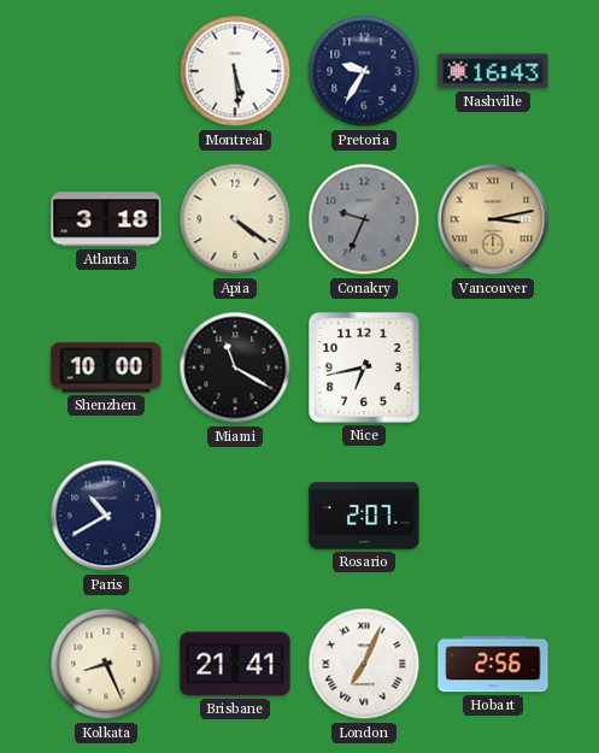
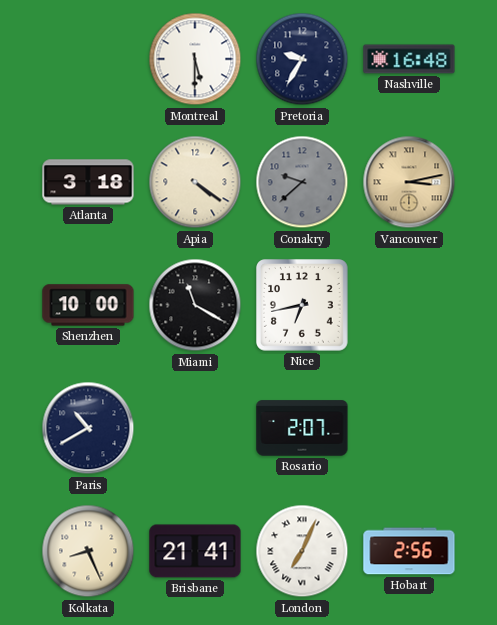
Montreal: 5:29 -> 5:30
Nashville: 16:43 -> 16:48
Conakry: 9:34 -> 9:38
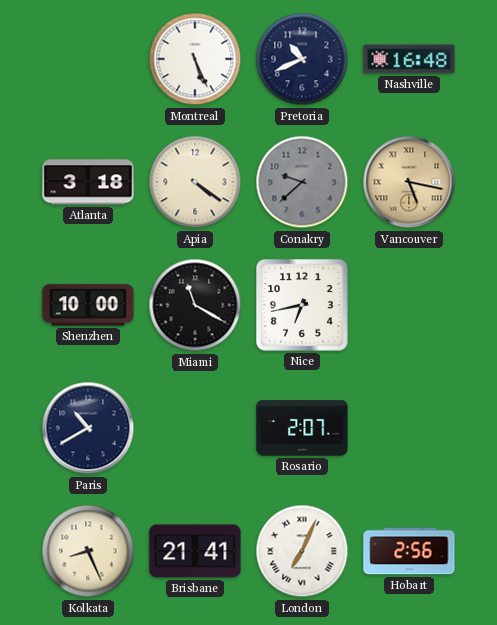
Montreal: 5:30 -> 5:26
Pretoria: 9:35 -> 10:41
Vancouver: 3:13 -> 5:17
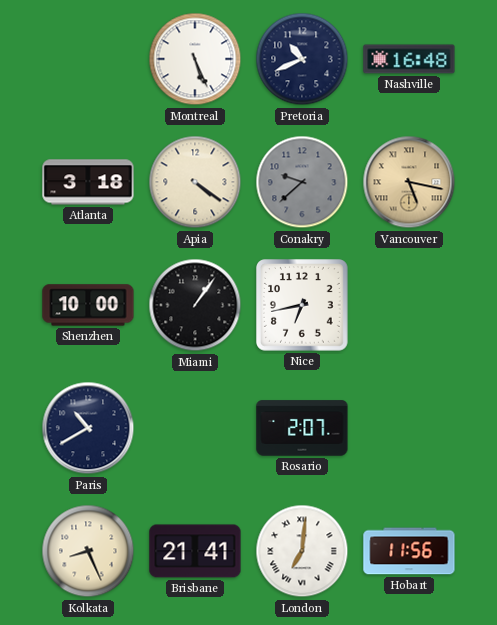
Miami: 11:20 -> 1:06
London: 7:04 -> 7:01
Hobart: 2:56 -> 11:56
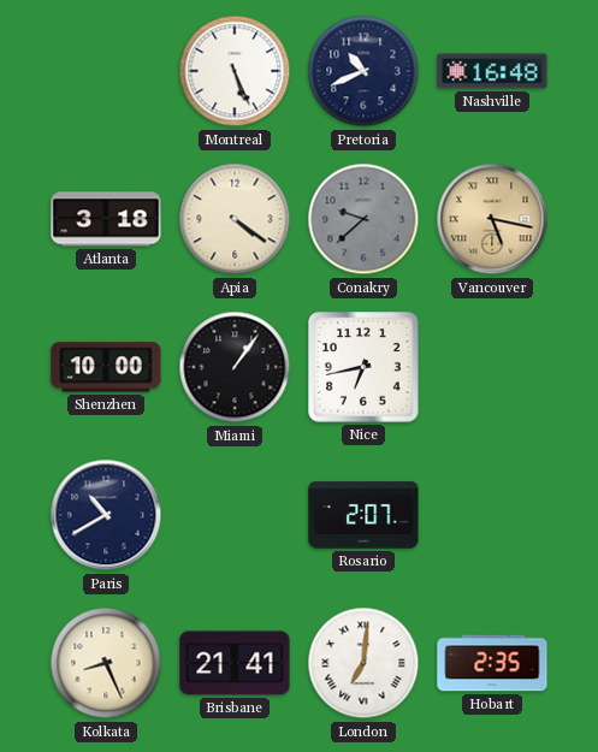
Hobart: 11:56 -> 2:35
